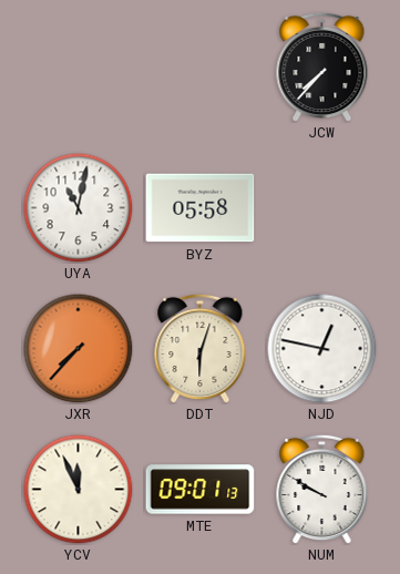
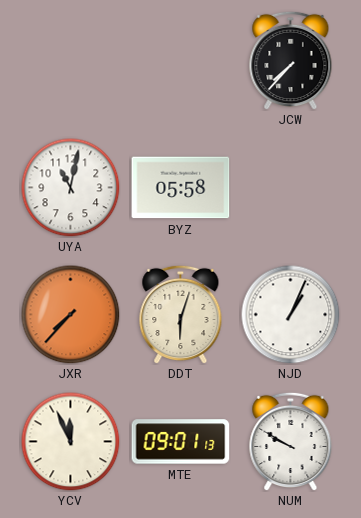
NJD: 12:47 -> 1:04
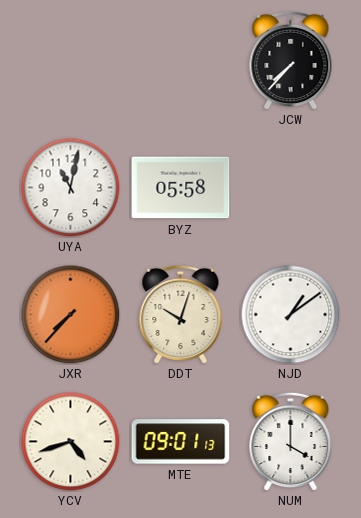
DDT: 6:03 -> 10:03
NJD: 1:04 -> 1:09
YCV: 11:56 -> 4:42
NUM: 9:50 -> 4:00
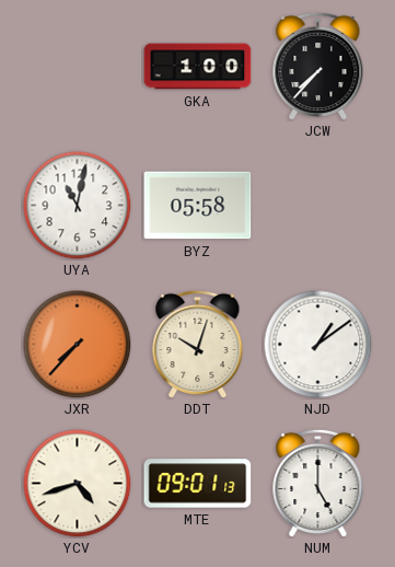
GKA: none -> 1:00
NUM: 4:00 -> 5:00
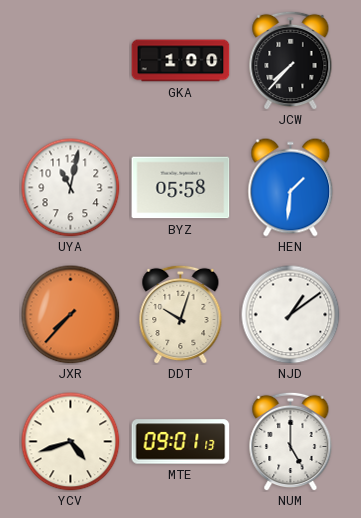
HEN: none -> 1:31
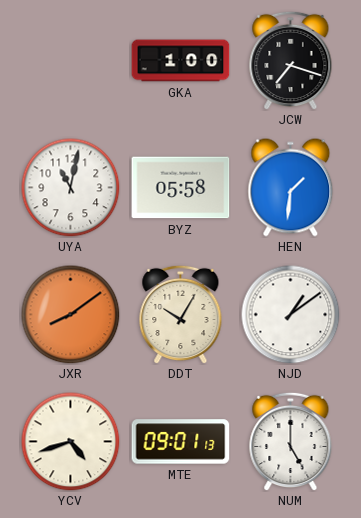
JCW: 7:37 -> 7:18
JXR: 7:37 -> 8:09
DDT: 10:03 -> 10:05
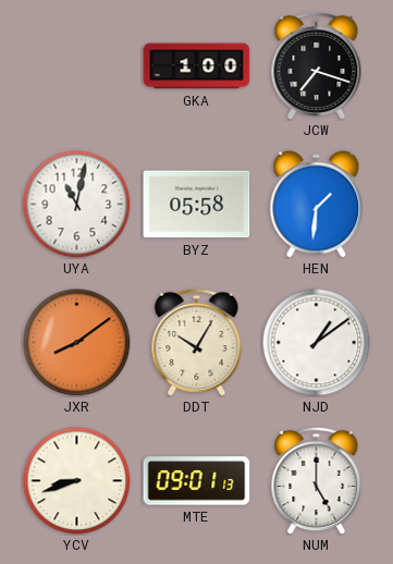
YCV: 4:42 -> 8:42
